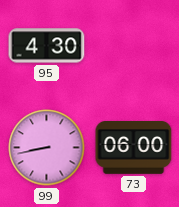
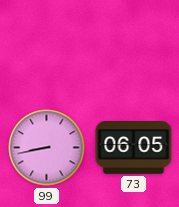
95: 4:30 -> none
73: 06:00 -> 06:05
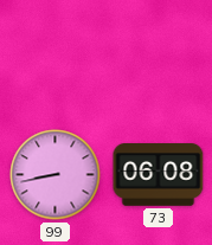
73: 06:05 -> 06:08
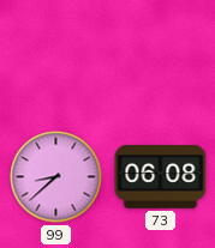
99: 8:43 -> 8:38
